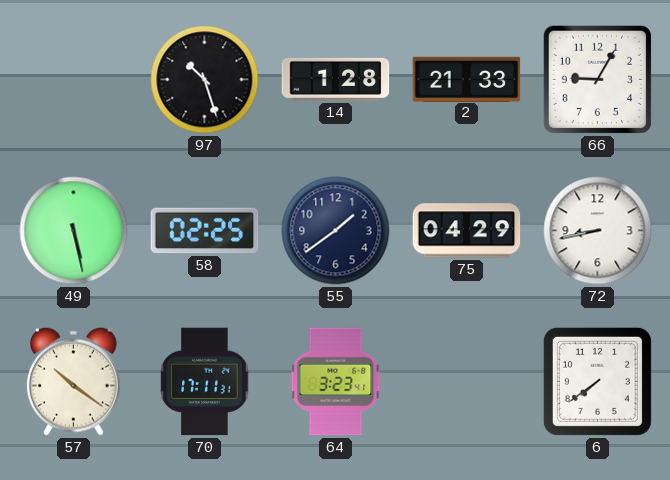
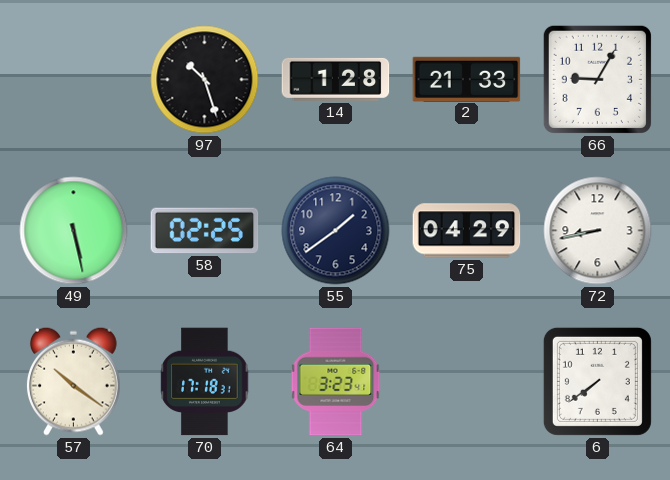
70: 17:11 -> 17:18
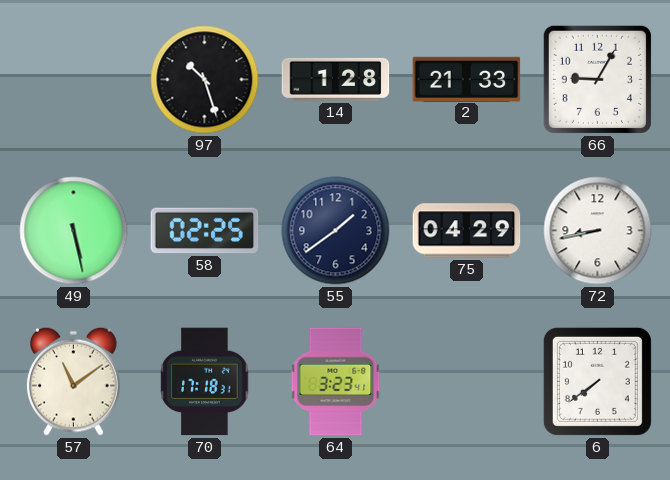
57: 10:21 -> 11:09
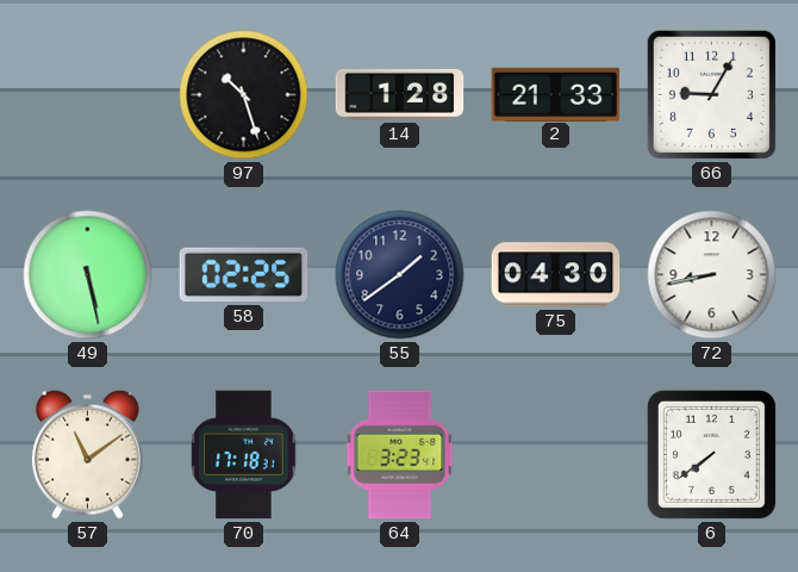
75: 04:29 -> 04:30
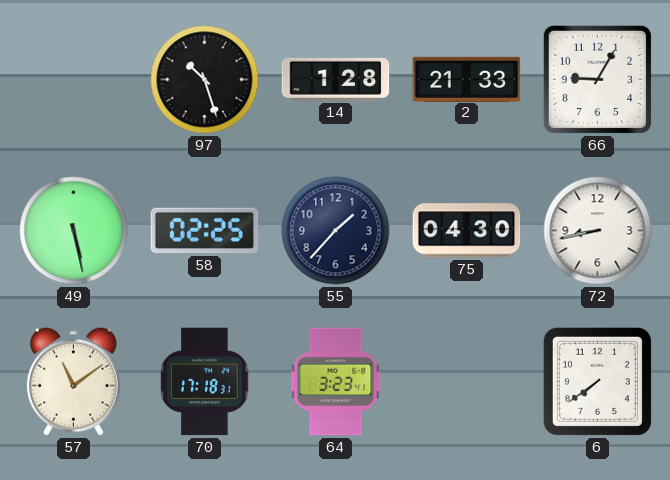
55: 1:39 -> 1:37
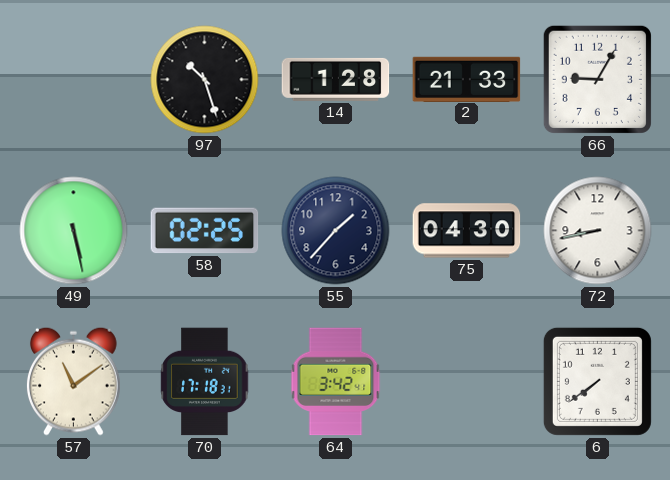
64: 3:23 -> 3:42
